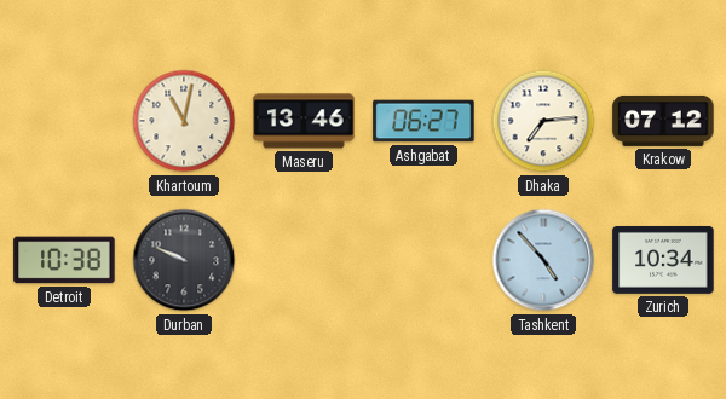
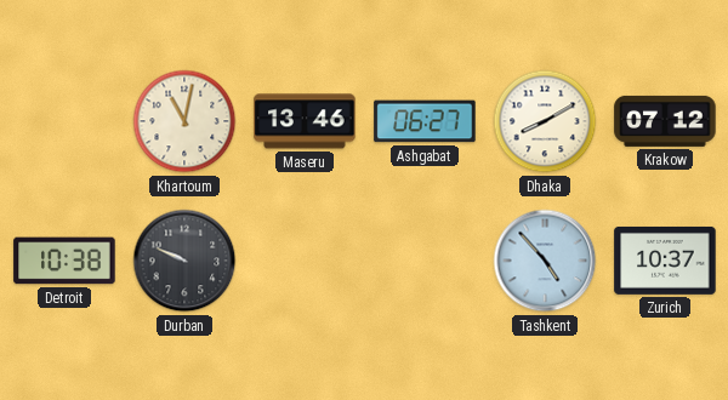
Dhaka: 7:14 -> 8:10
Zurich: 10:34 -> 10:37
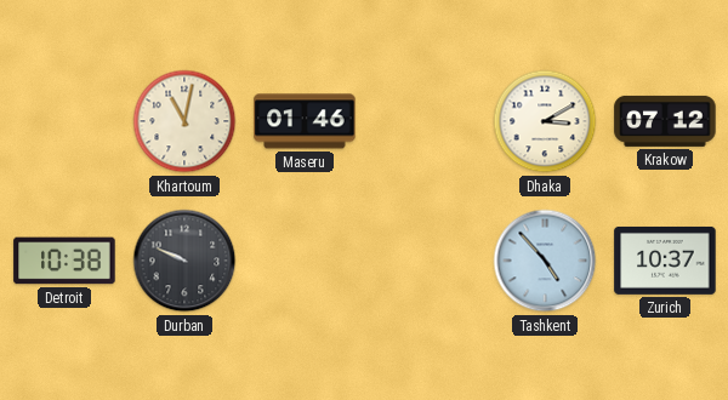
Maseru: 13:46 -> 01:46
Ashgabat: 06:27 -> none
Dhaka: 8:10 -> 3:10
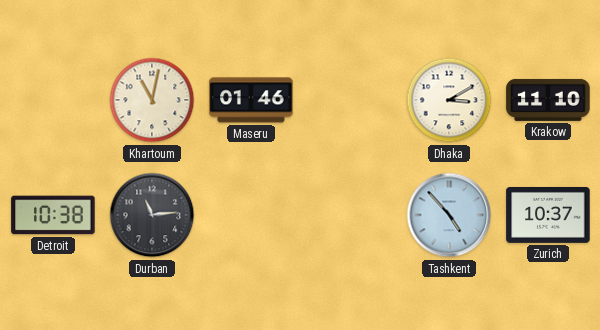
Krakow: 07:12 -> 11:10
Durban: 9:49 -> 11:14
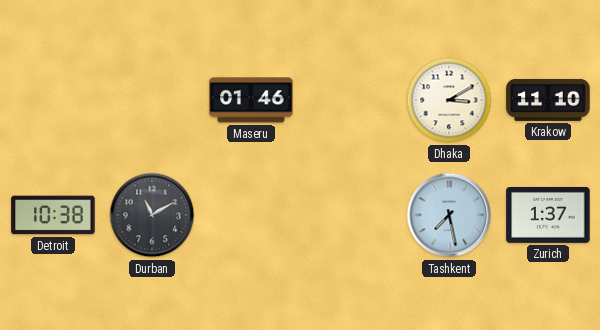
Khartoum: 11:02 -> none
Durban: 11:14 -> 11:10
Tashkent: 4:53 -> 7:28
Zurich: 10:37 -> 1:37
